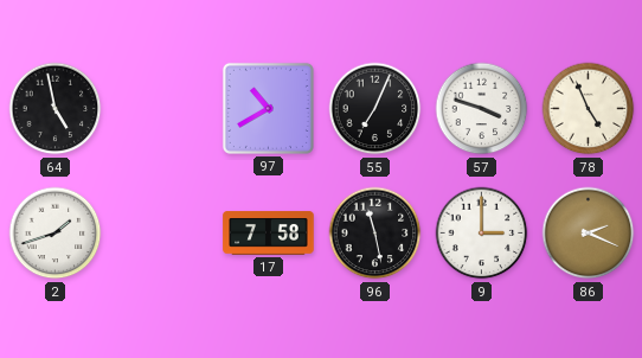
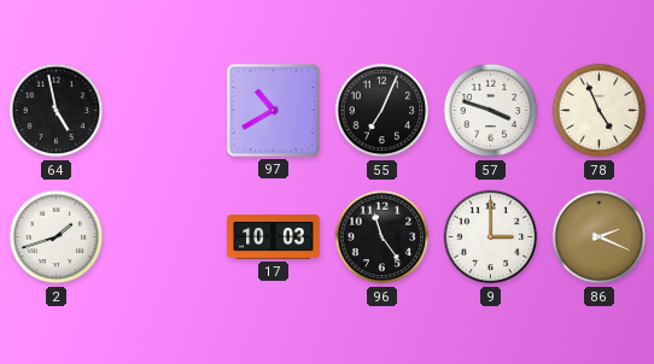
17: 7:58 -> 10:03
96: 11:28 -> 11:24
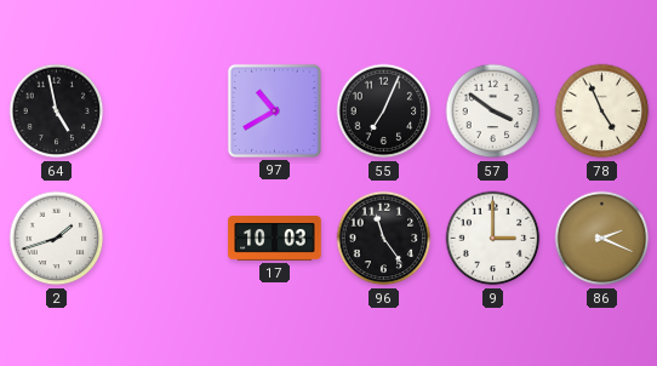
57: 3:48 -> 3:51
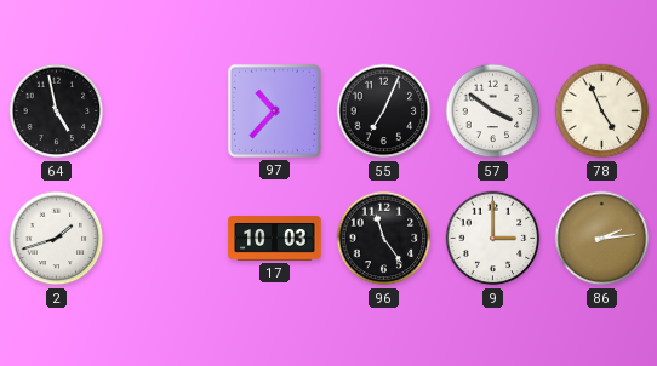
97: 10:40 -> 10:37
86: 2:19 -> 2:14
